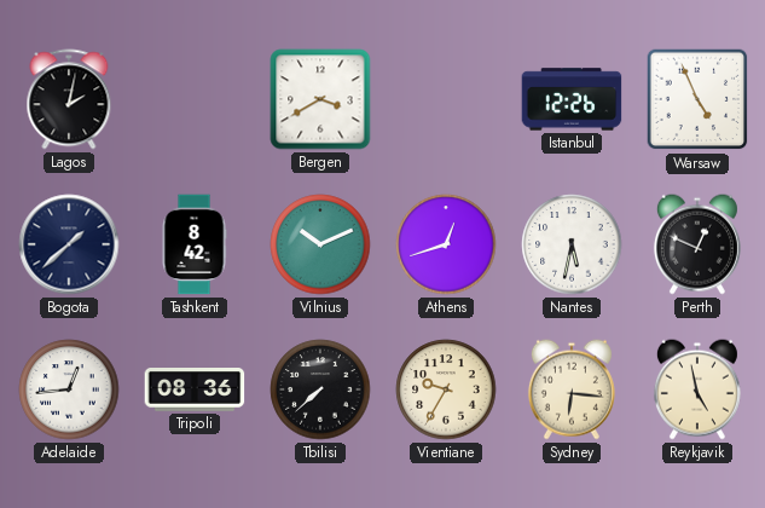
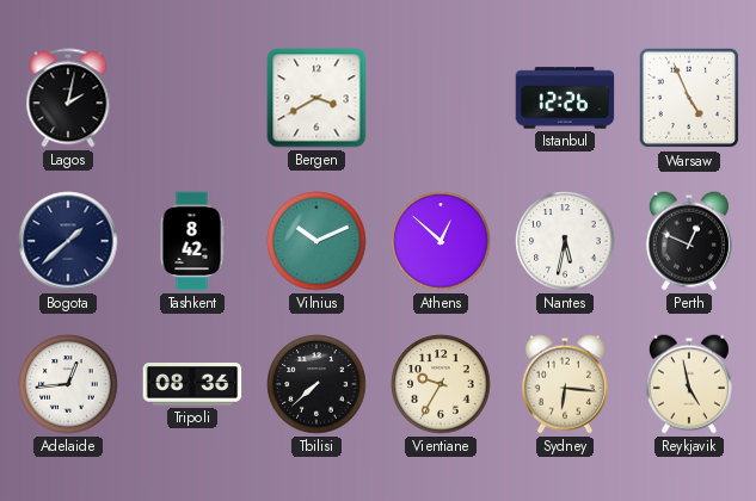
Athens: 12:42 -> 12:52
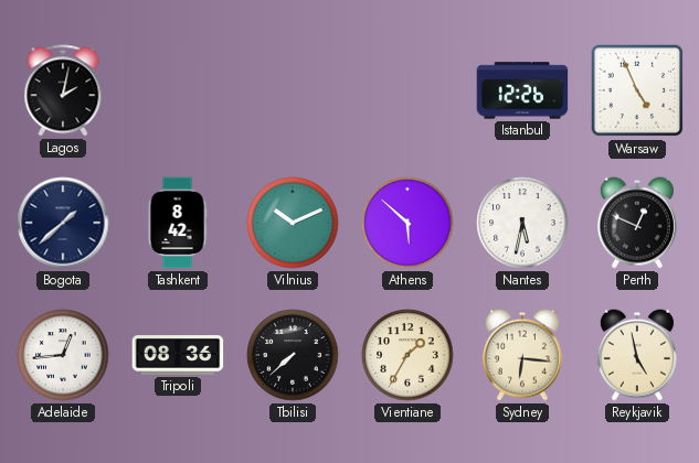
Bergen: 3:40 -> none
Athens: 12:52 -> 5:52
Vientiane: 9:35 -> 1:35
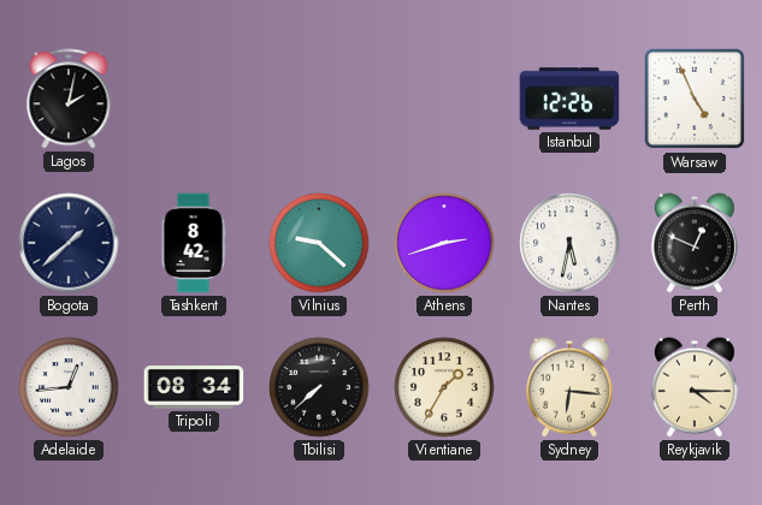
Vilnius: 10:11 -> 9:22
Athens: 5:52 -> 2:42
Tripoli: 08:36 -> 08:34
Reykjavik: 4:58 -> 4:15
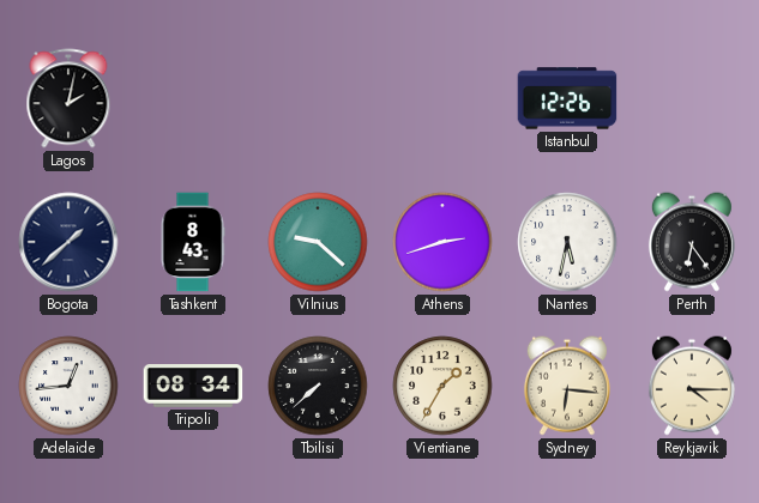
Warsaw: 4:56 -> none
Tashkent: 8:42 -> 8:43
Perth: 12:49 -> 6:24
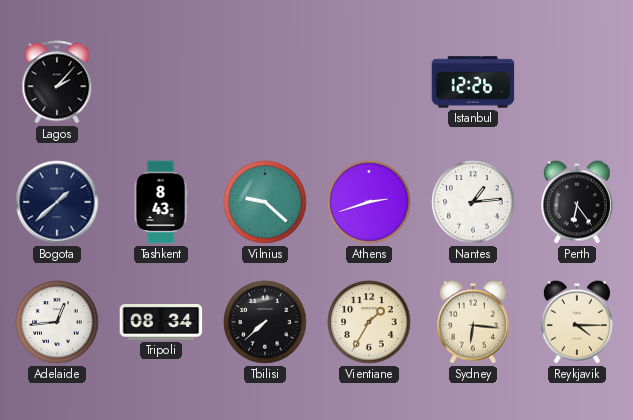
Lagos: 2:02 -> 2:07
Nantes: 5:32 -> 1:14
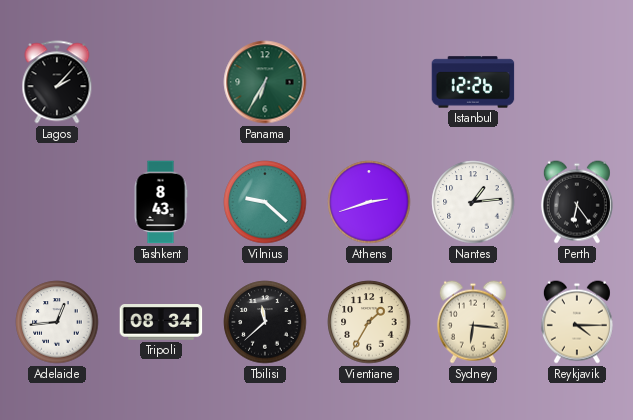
Panama: none -> 6:35
Bogota: 1:38 -> none
Tbilisi: 7:38 -> 11:38
